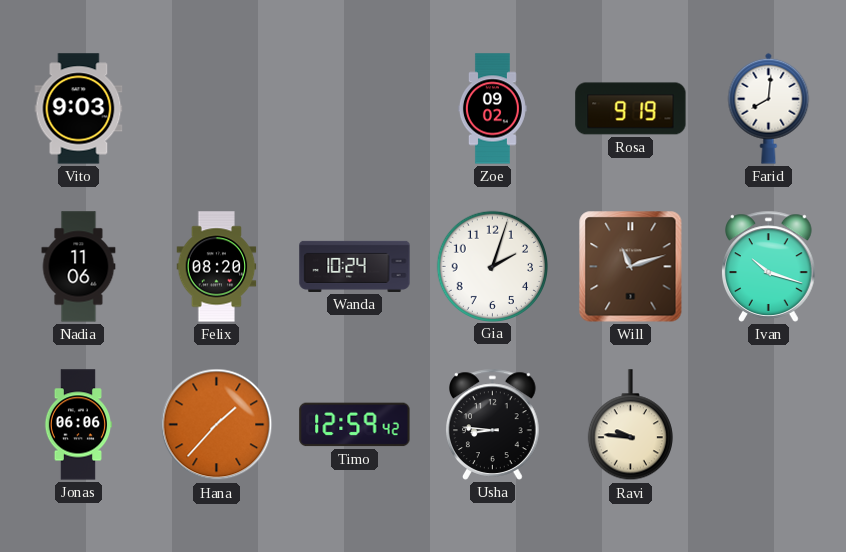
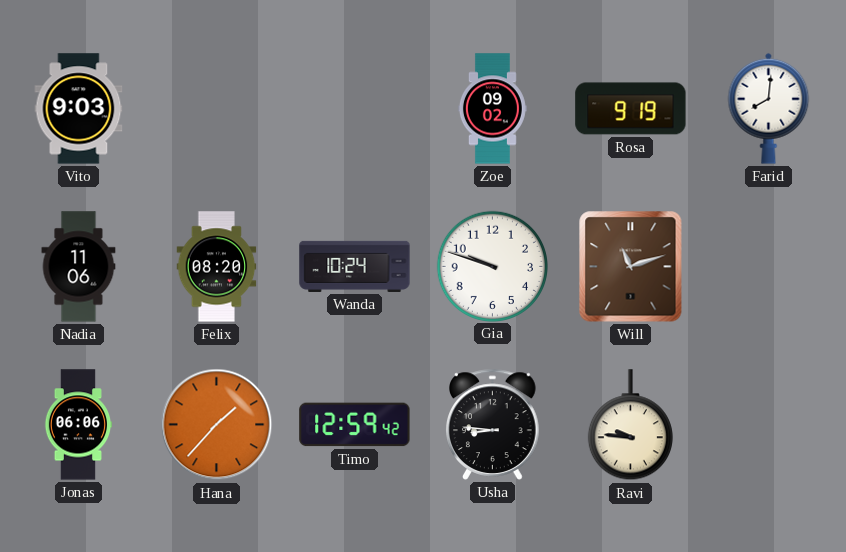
Gia: 2:03 -> 9:48
Ivan: 10:18 -> none
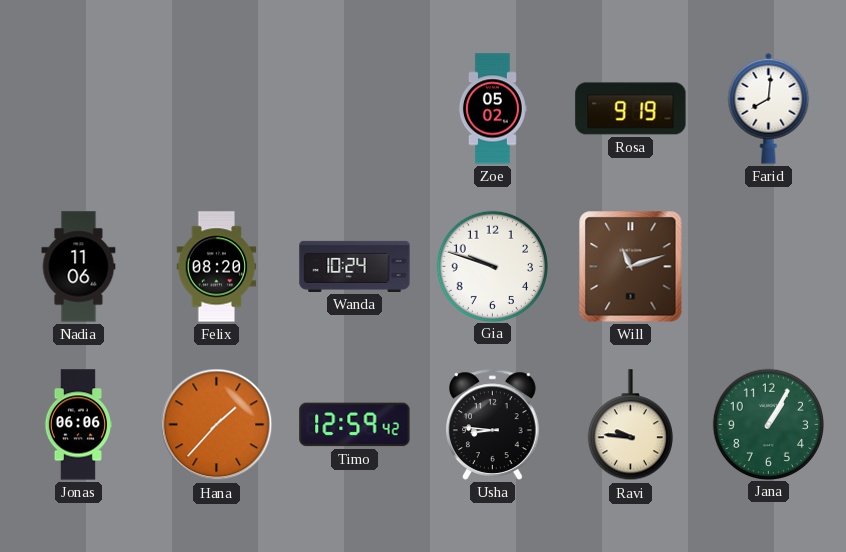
Vito: 9:03 -> none
Zoe: 09:02 -> 05:02
Jana: none -> 1:05
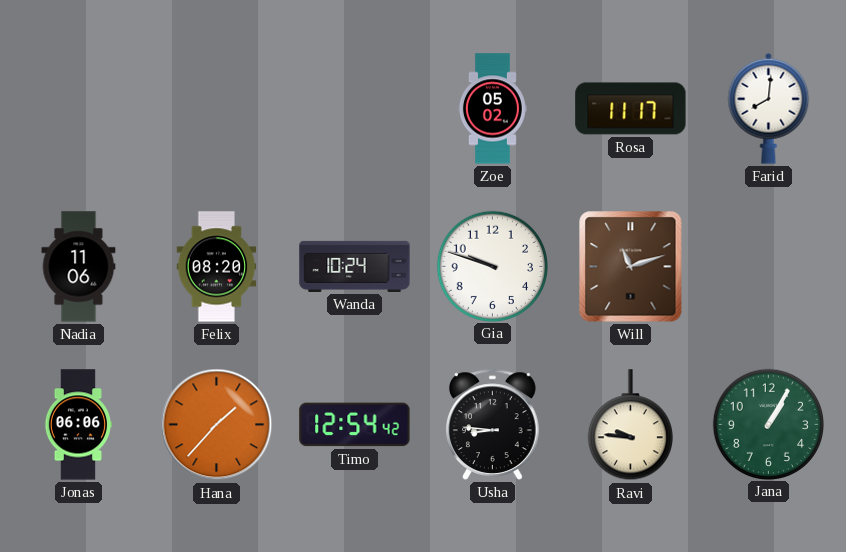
Rosa: 9:19 -> 11:17
Timo: 12:59 -> 12:54
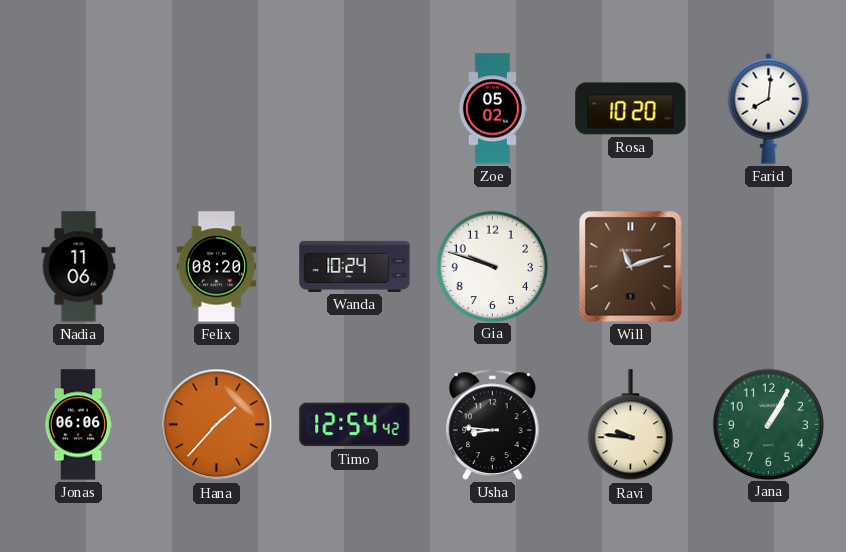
Rosa: 11:17 -> 10:20
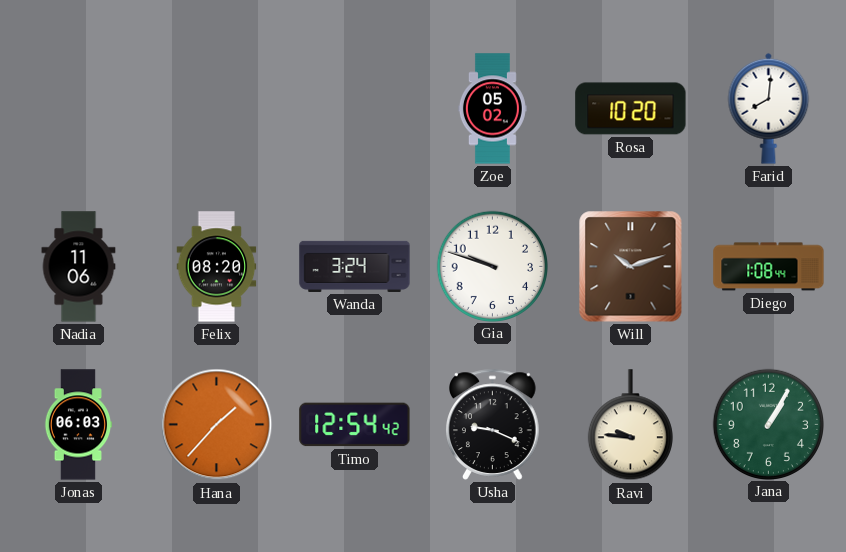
Wanda: 10:24 -> 3:24
Will: 11:12 -> 10:12
Diego: none -> 1:08
Jonas: 06:06 -> 06:03
Usha: 8:46 -> 9:19
